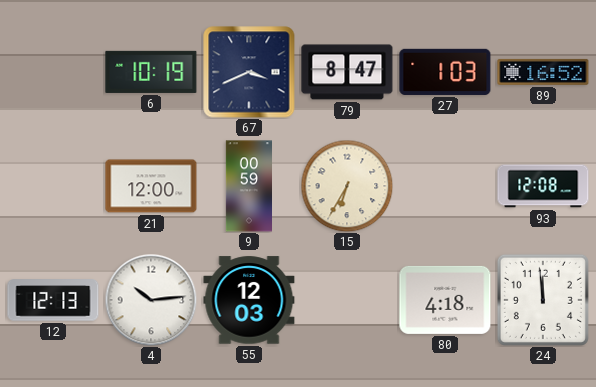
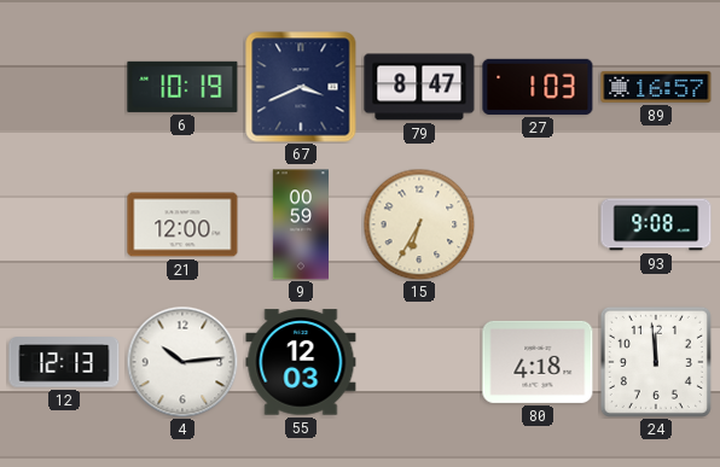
89: 16:52 -> 16:57
93: 12:08 -> 9:08
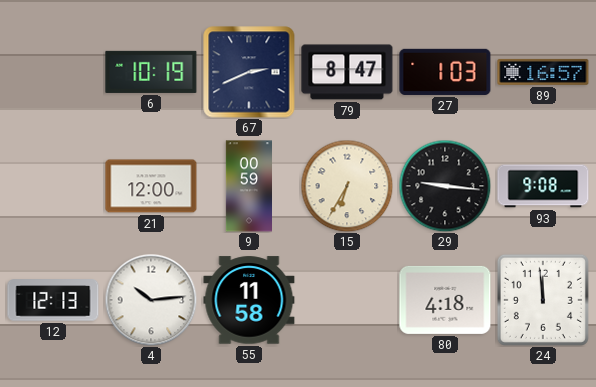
67: 3:41 -> 2:41
29: none -> 9:16
55: 12:03 -> 11:58
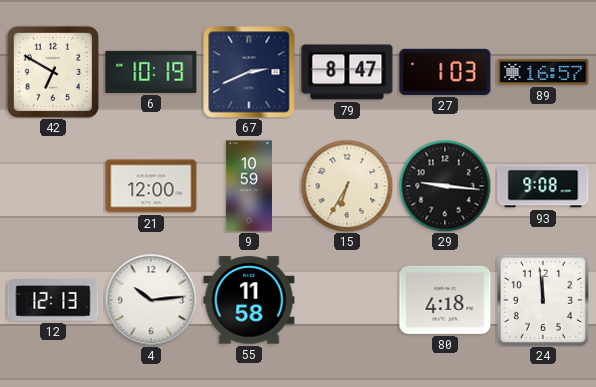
42: none -> 6:50
9: 00:59 -> 10:59
